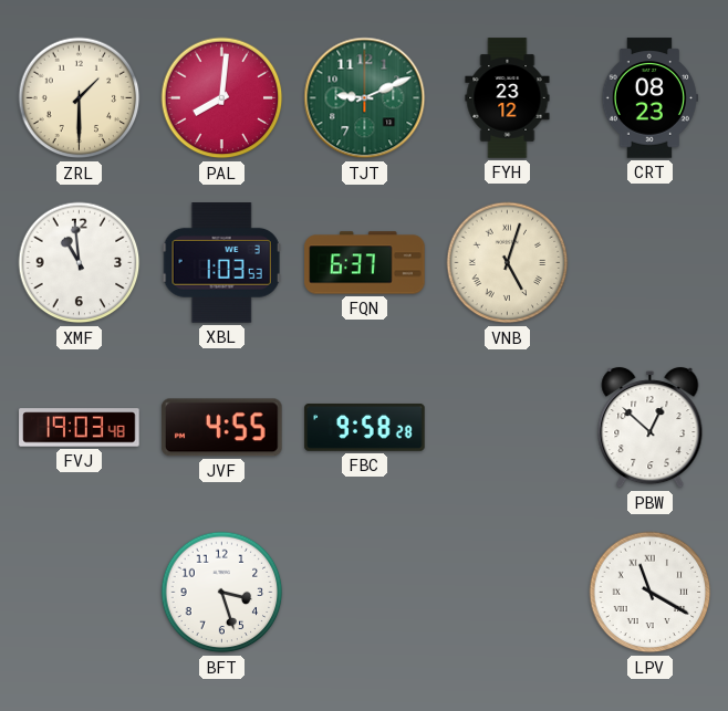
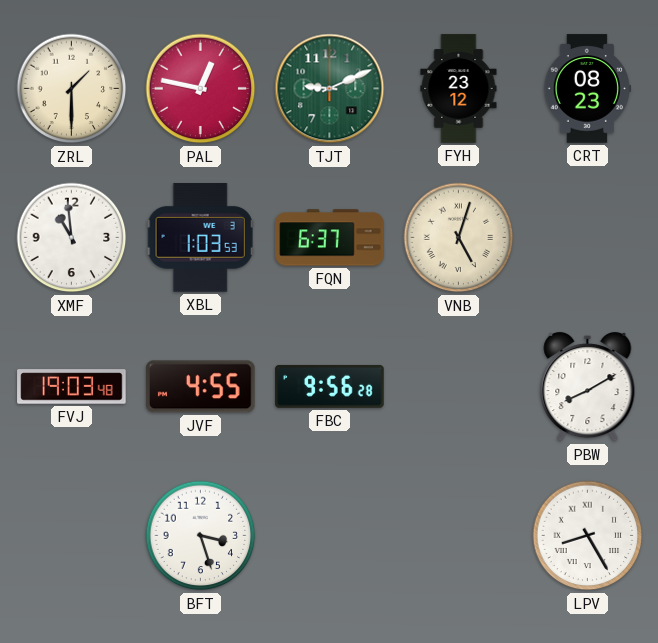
PAL: 8:01 -> 12:47
FBC: 9:58 -> 9:56
PBW: 12:52 -> 8:10
LPV: 11:20 -> 8:25
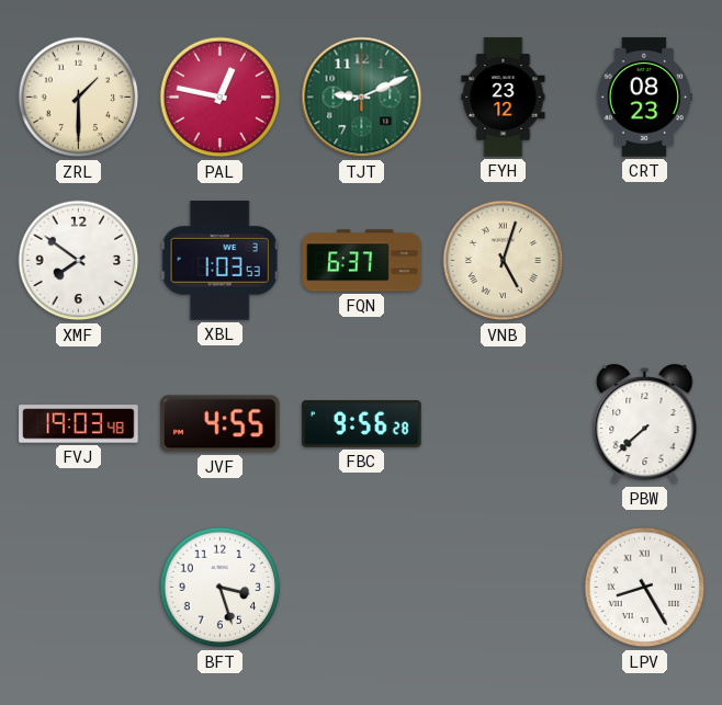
XMF: 10:59 -> 7:51
PBW: 8:10 -> 7:38
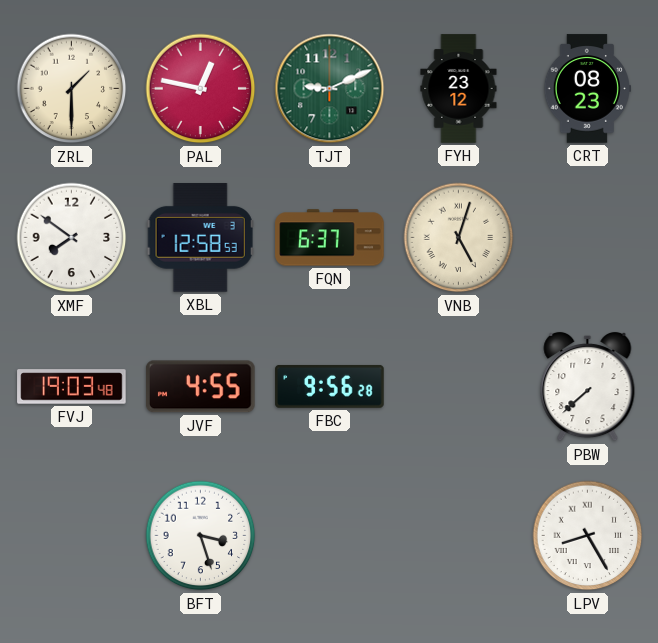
XBL: 1:03 -> 12:58
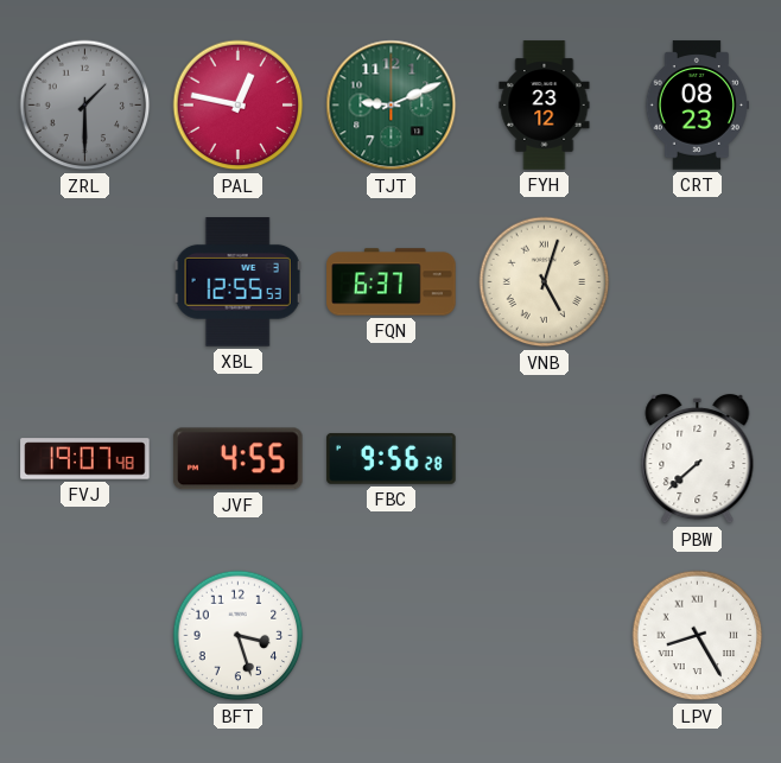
ZRL dial: cream -> grey
XMF: 7:51 -> none
XBL: 12:58 -> 12:55
FVJ: 19:03 -> 19:07
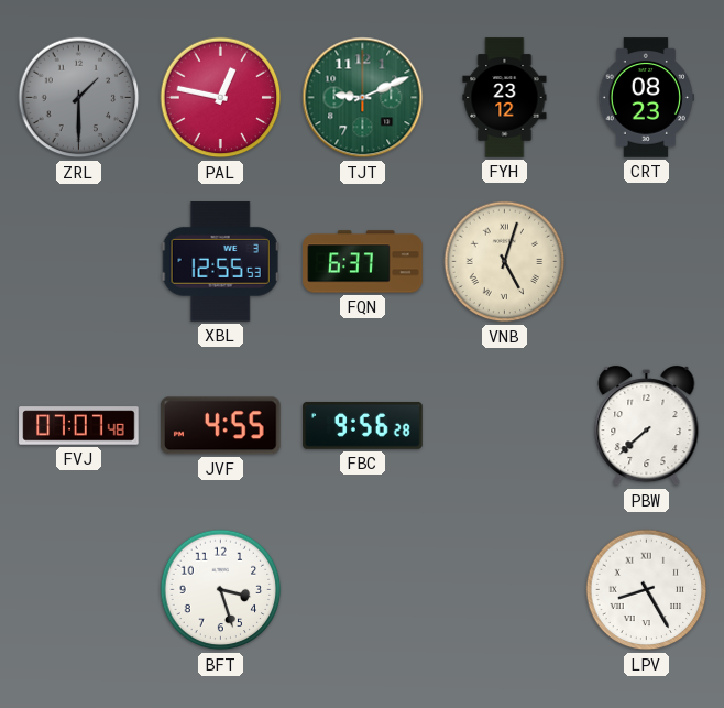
FVJ: 19:07 -> 07:07
